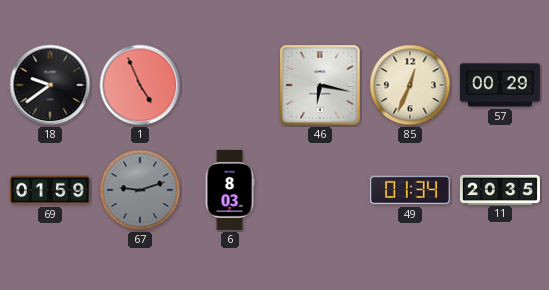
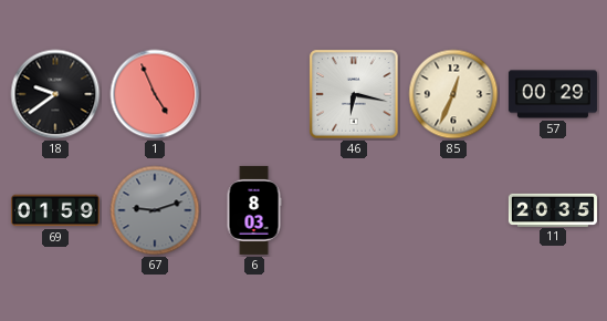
49: 01:34 -> none
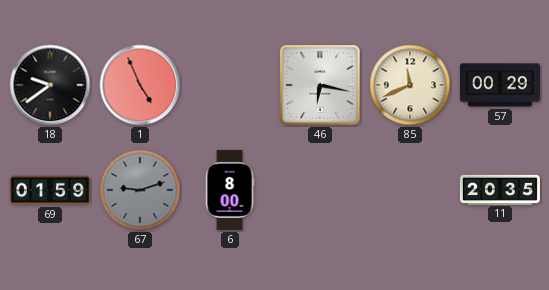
85: 12:34 -> 11:41
6: 8:03 -> 8:00
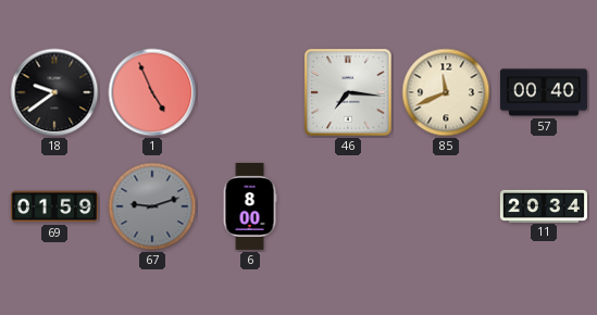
46: 6:17 -> 7:16
57: 00:29 -> 00:40
11: 20:35 -> 20:34
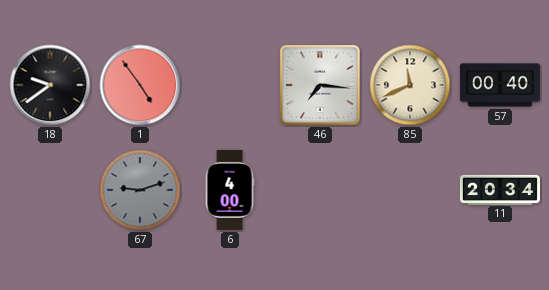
1: 4:56 -> 4:54
69: 01:59 -> none
6: 8:00 -> 4:00
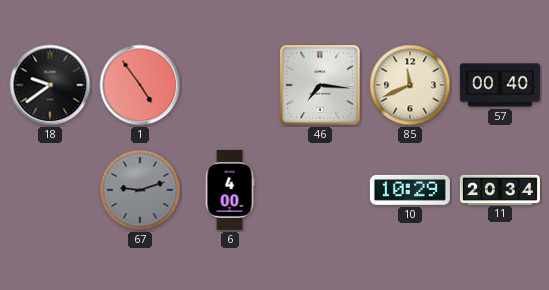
10: none -> 10:29
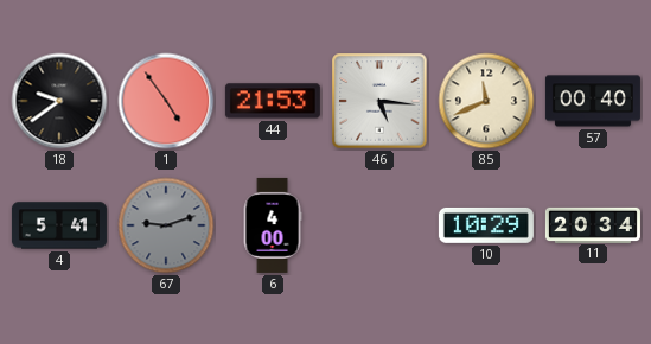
44: none -> 21:53
46: 7:16 -> 5:16
4: none -> 5:41
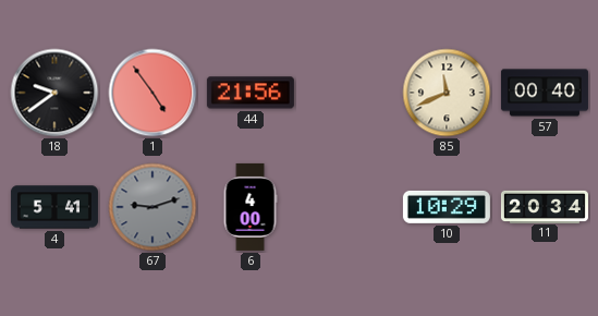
44: 21:53 -> 21:56
46: 5:16 -> none
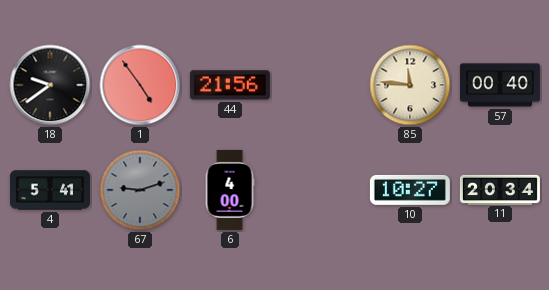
85: 11:41 -> 11:46
10: 10:29 -> 10:27
